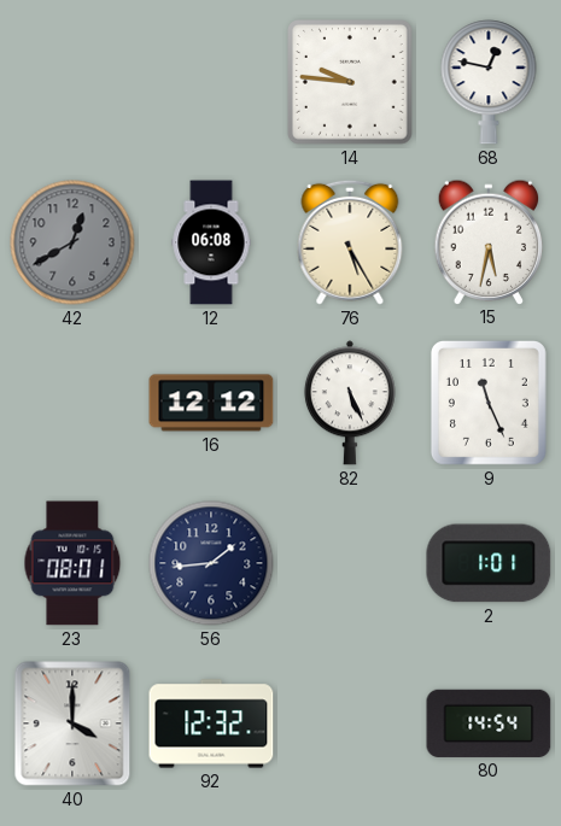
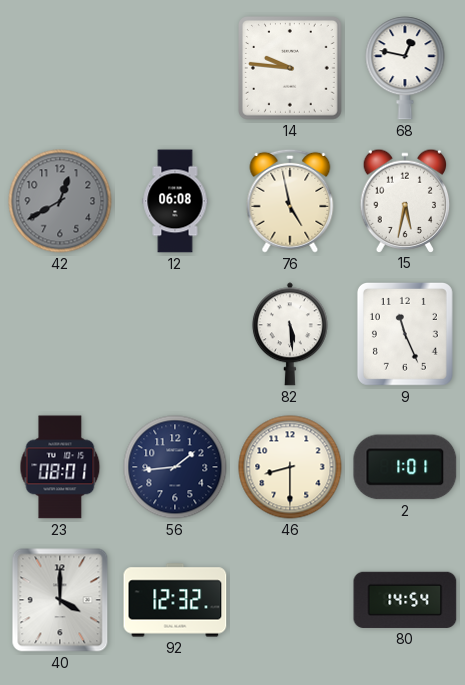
76: 5:25 -> 4:58
16: 12:12 -> none
82: 5:26 -> 5:29
46: none -> 8:30
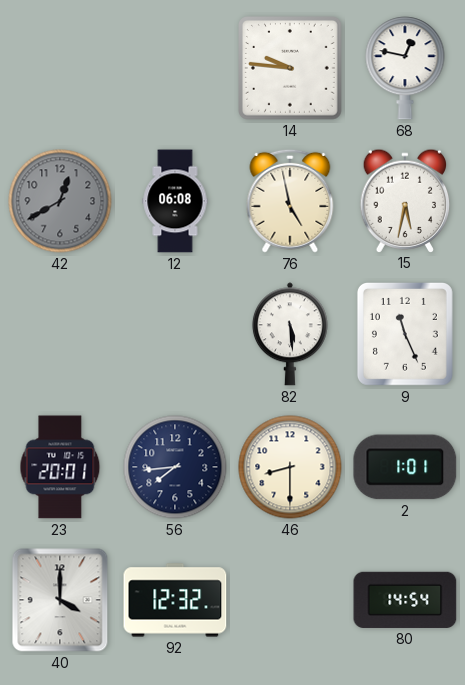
23: 08:01 -> 20:01
56: 1:44 -> 7:44
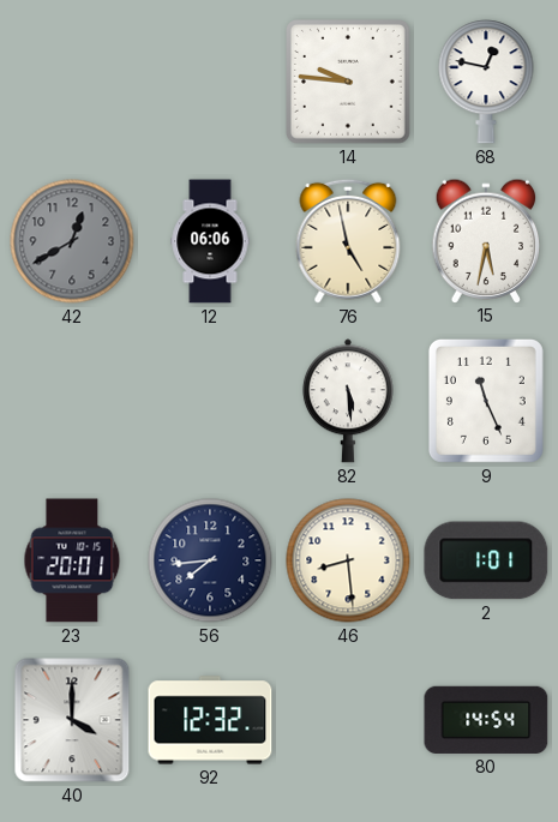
12: 06:08 -> 06:06
46: 8:30 -> 8:29
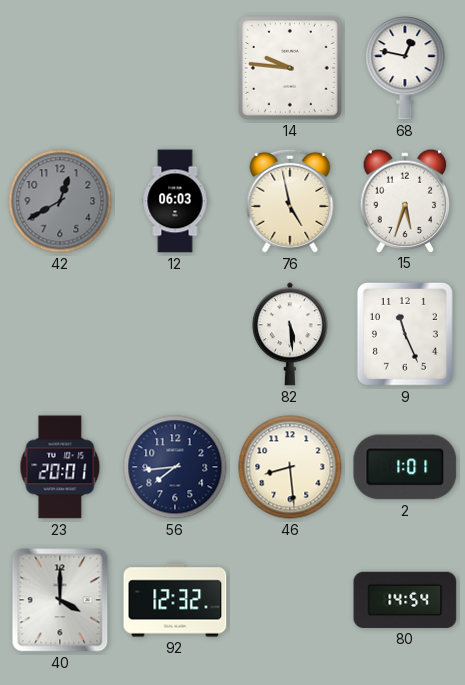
12: 06:06 -> 06:03
15: 5:32 -> 5:33
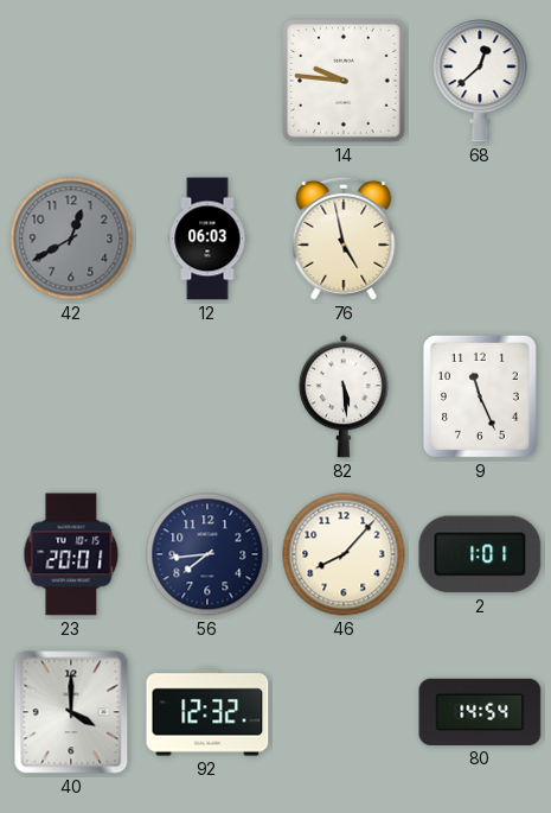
68: 12:47 -> 12:38
15: 5:33 -> none
46: 8:29 -> 8:07
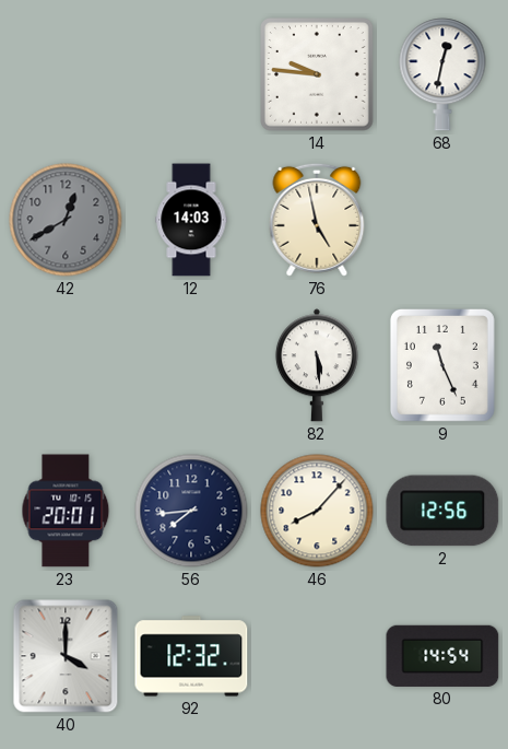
68: 12:38 -> 12:32
12: 06:03 -> 14:03
2: 1:01 -> 12:56
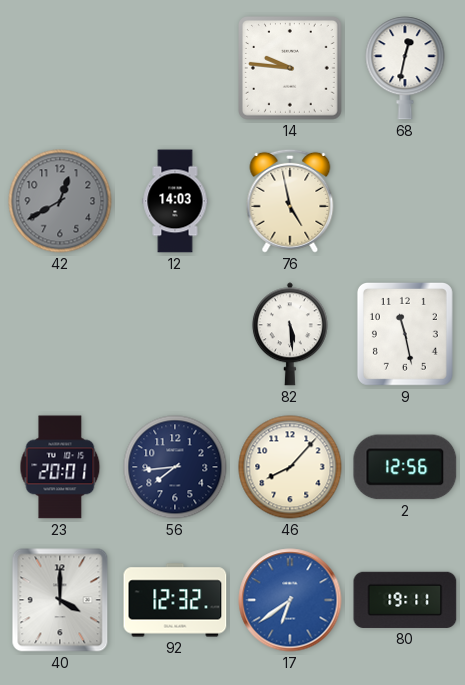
9: 11:26 -> 11:28
17: none -> 6:39
80: 14:54 -> 19:11
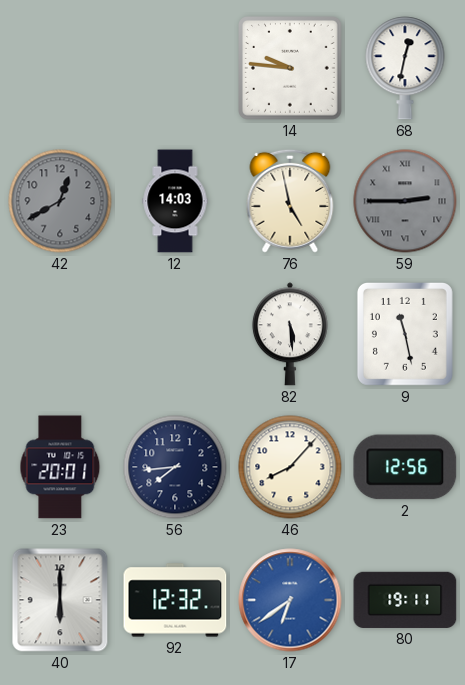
59: none -> 2:45
40: 4:00 -> 6:00
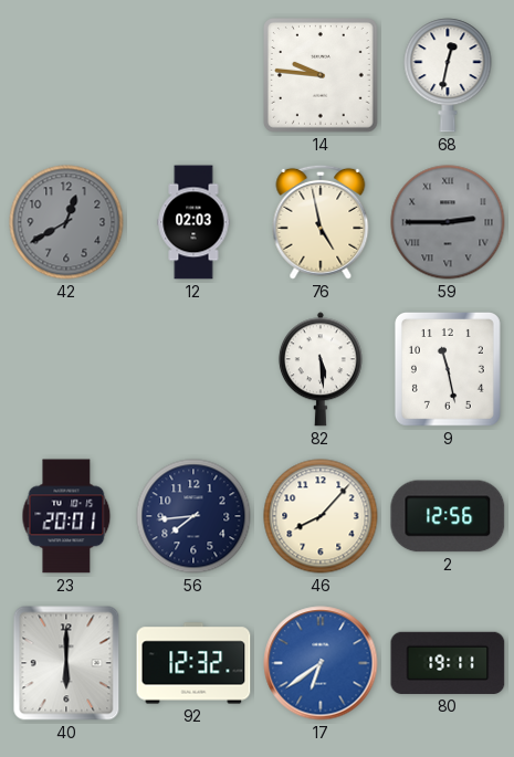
12: 14:03 -> 02:03
